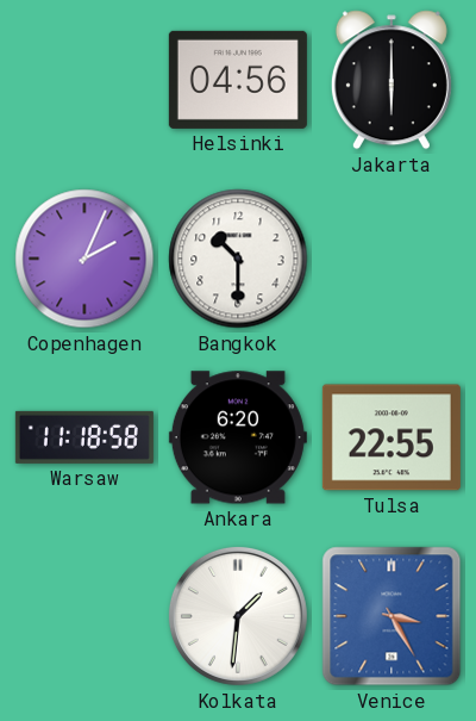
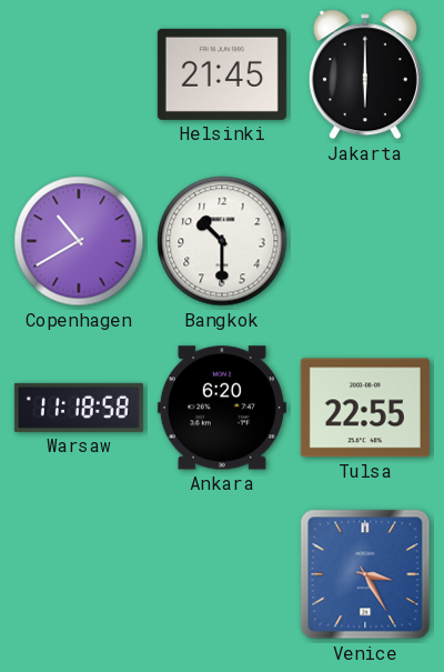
Helsinki: 04:56 -> 21:45
Copenhagen: 2:04 -> 10:40
Kolkata: 1:31 -> none
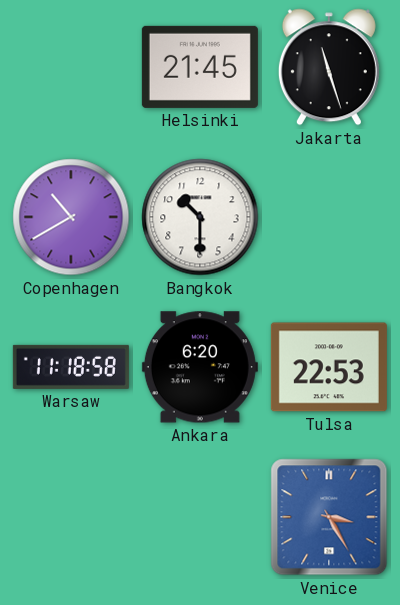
Jakarta: 6:00 -> 11:27
Tulsa: 22:55 -> 22:53
